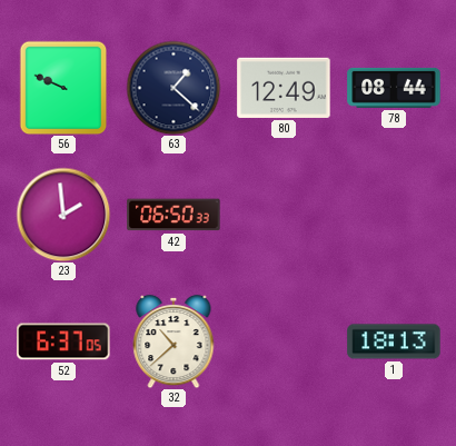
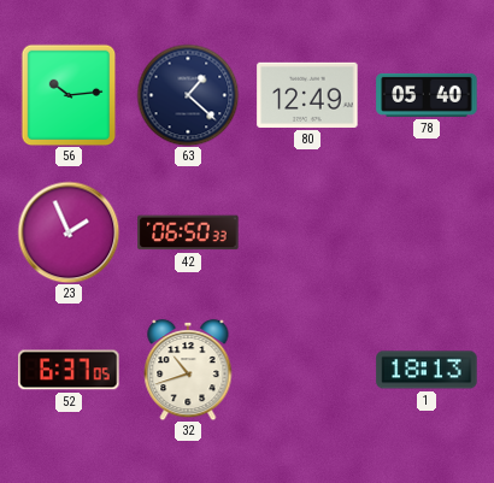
56: 9:49 -> 10:14
78: 08:44 -> 05:40
23: 1:59 -> 1:56
32: 10:38 -> 10:42
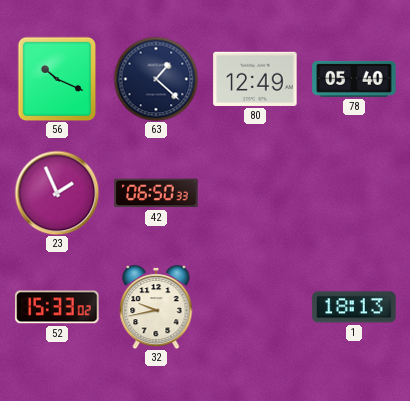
56: 10:14 -> 10:19
52: 6:37 -> 15:33
32: 10:42 -> 9:43
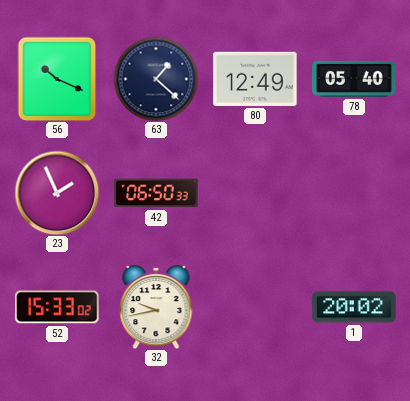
1: 18:13 -> 20:02
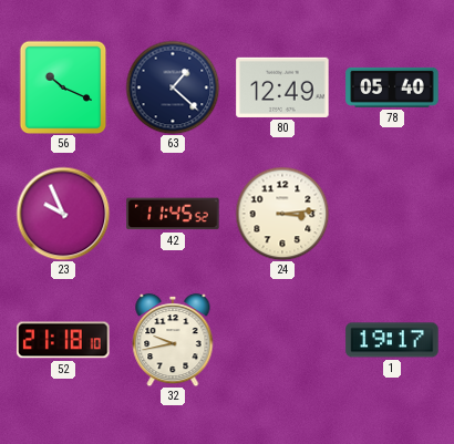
23: 1:56 -> 9:56
42: 06:50 -> 11:45
24: none -> 3:14
52: 15:33 -> 21:18
1: 20:02 -> 19:17
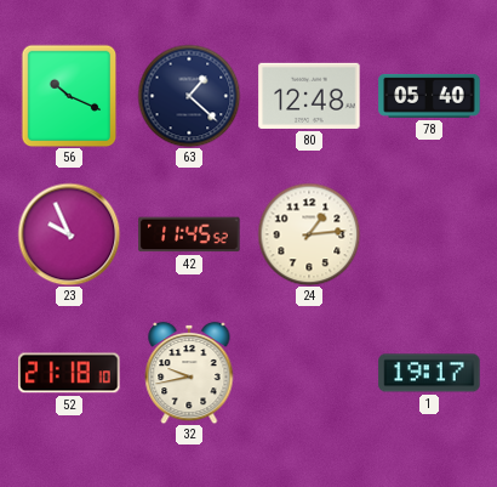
80: 12:49 -> 12:48
24: 3:14 -> 1:14
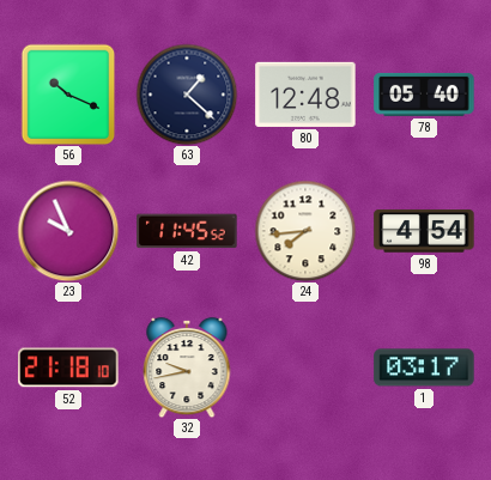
24: 1:14 -> 7:44
98: none -> 4:54
1: 19:17 -> 03:17
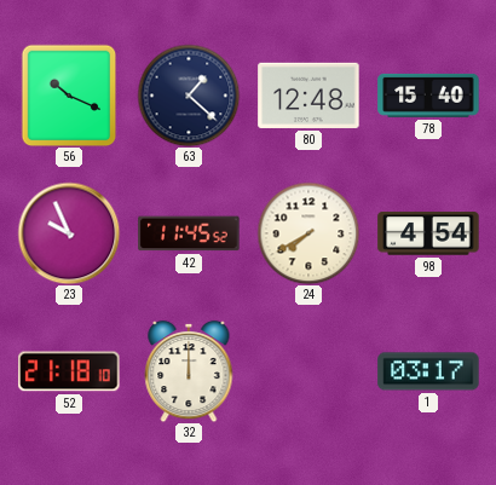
78: 05:40 -> 15:40
24: 7:44 -> 7:40
32: 9:43 -> 12:00
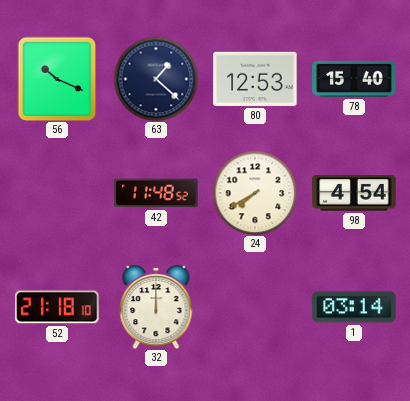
80: 12:48 -> 12:53
23: 9:56 -> none
42: 11:45 -> 11:48
1: 03:17 -> 03:14
